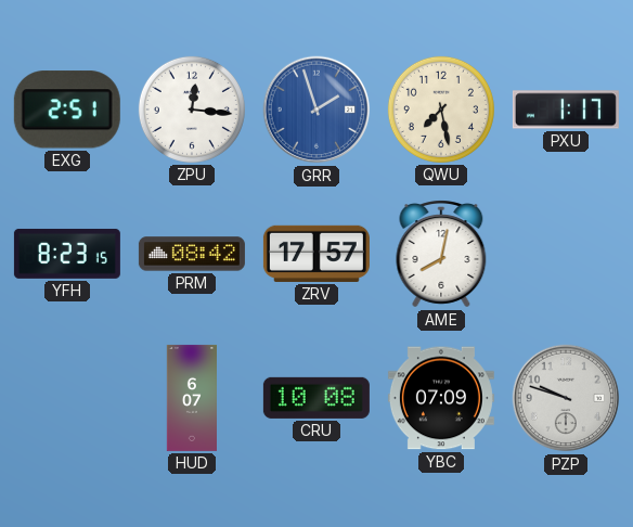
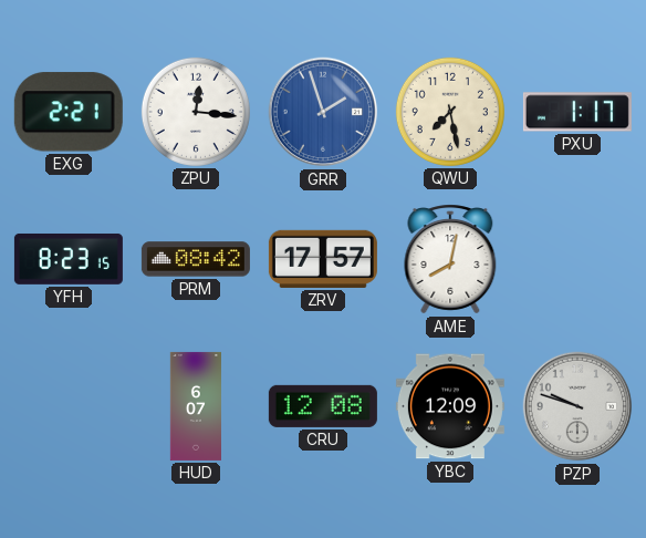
EXG: 2:51 -> 2:21
CRU: 10:08 -> 12:08
YBC: 07:09 -> 12:09
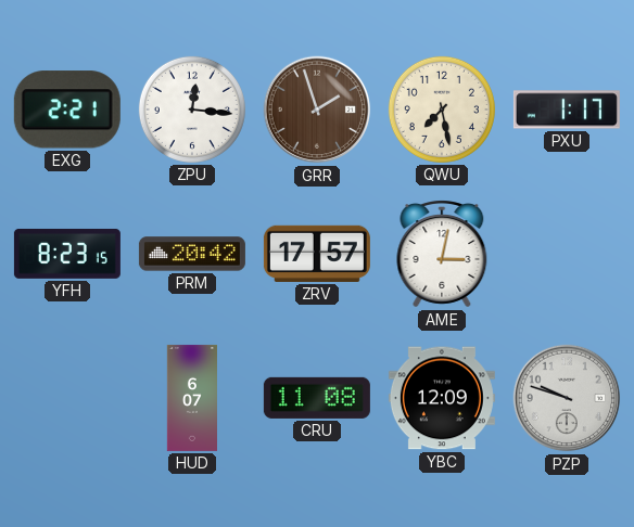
GRR dial: blue -> brown
PRM: 08:42 -> 20:42
AME: 8:02 -> 3:02
CRU: 12:08 -> 11:08
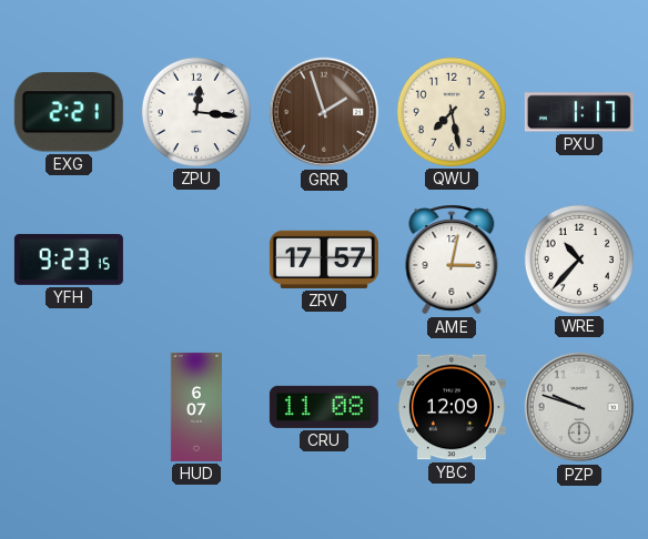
YFH: 8:23 -> 9:23
PRM: 20:42 -> none
WRE: none -> 10:37
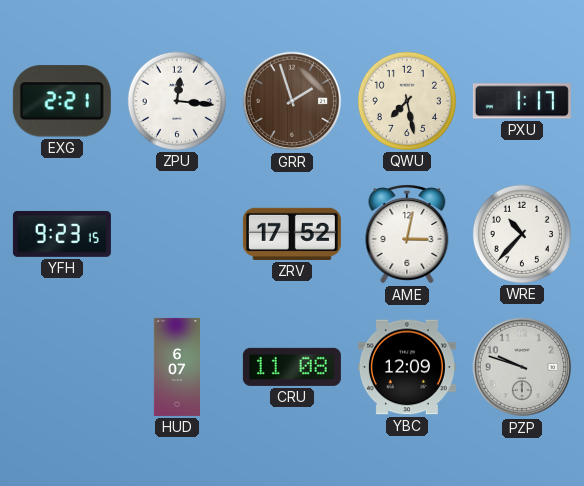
ZRV: 17:57 -> 17:52
